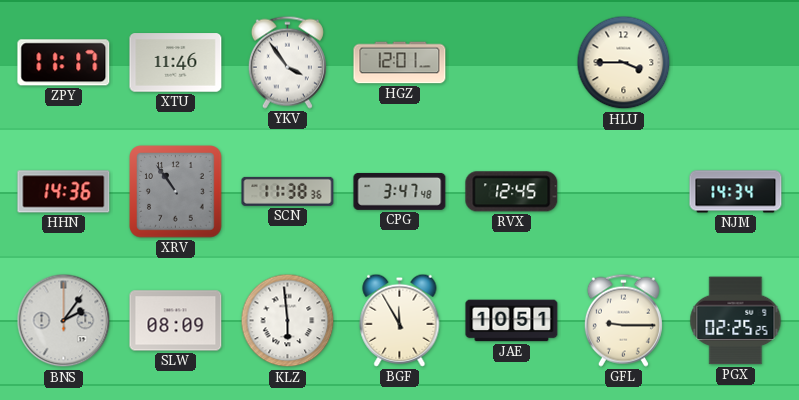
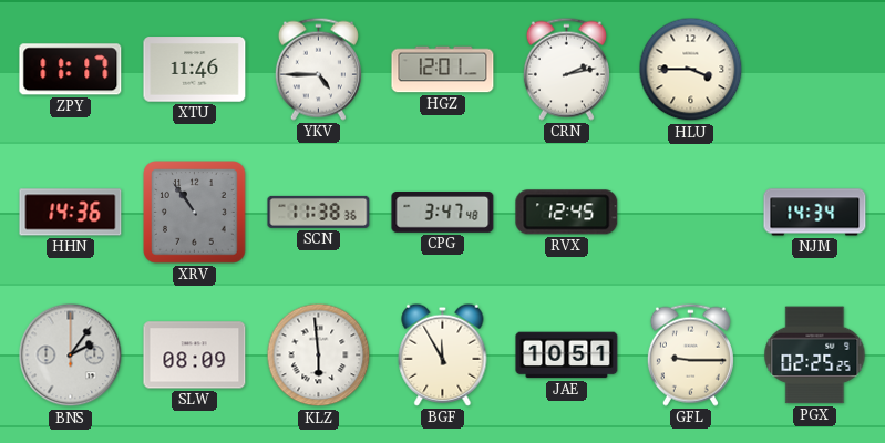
YKV: 3:54 -> 4:45
CRN: none -> 2:13
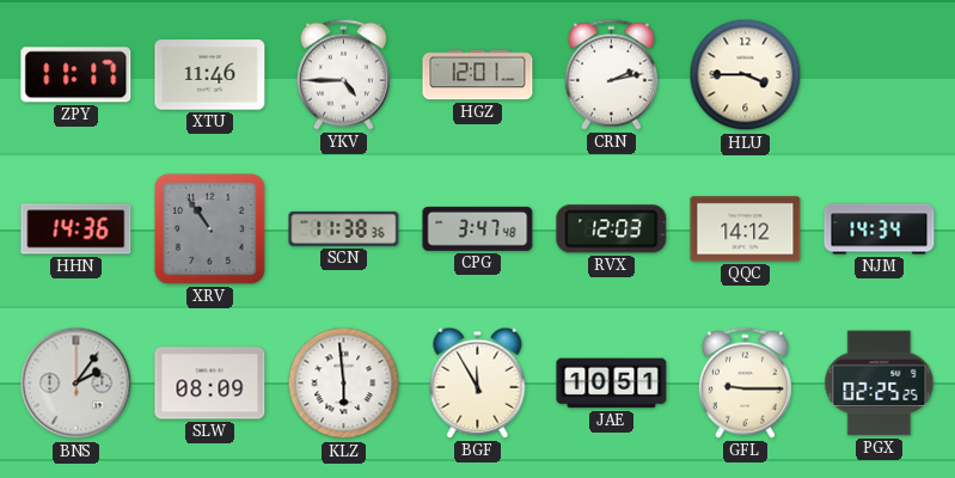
RVX: 12:45 -> 12:03
QQC: none -> 14:12
